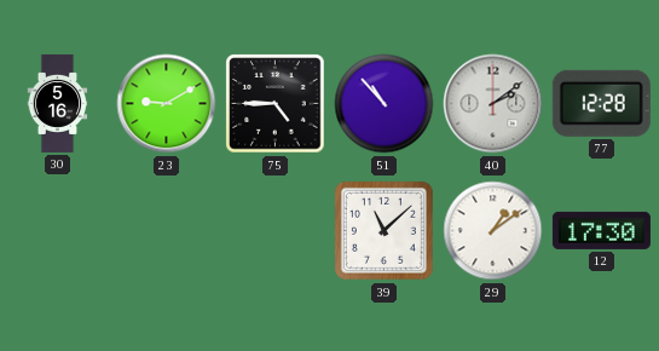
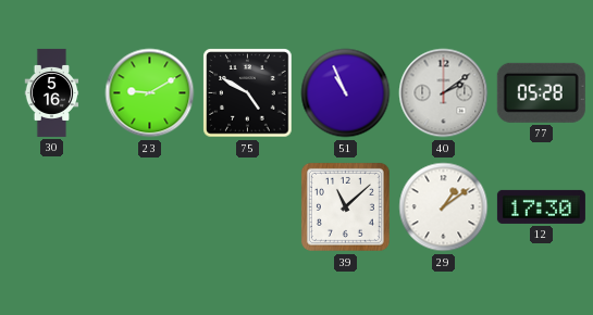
75: 4:45 -> 4:50
51: 10:53 -> 10:56
77: 12:28 -> 05:28
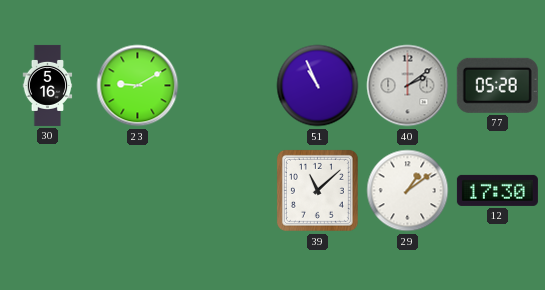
75: 4:50 -> none
